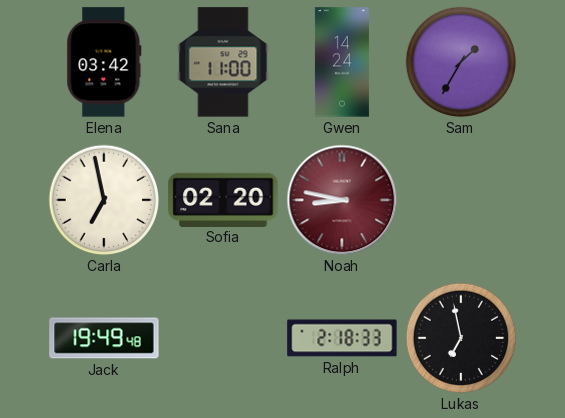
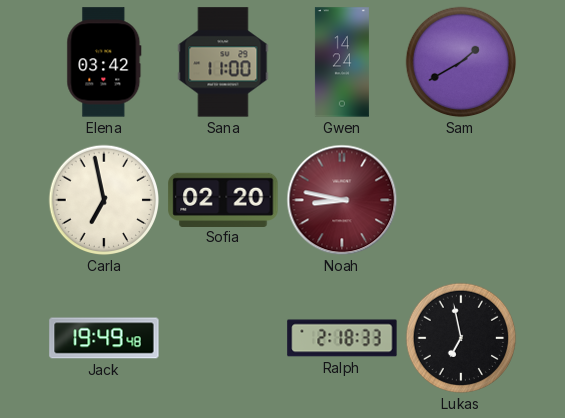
Sam: 1:35 -> 1:40
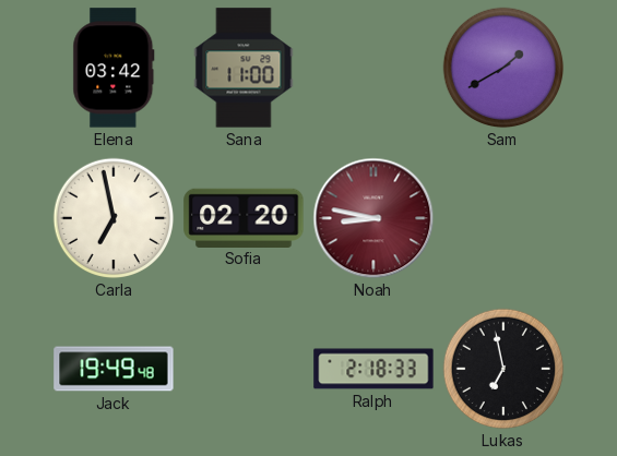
Gwen: 14:24 -> none
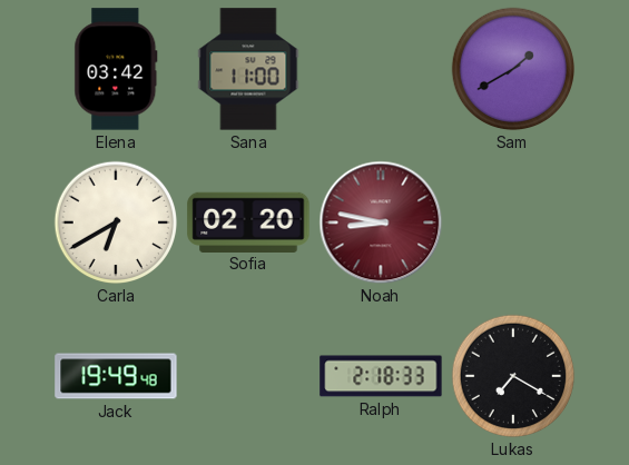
Carla: 6:58 -> 6:40
Lukas: 6:58 -> 7:20
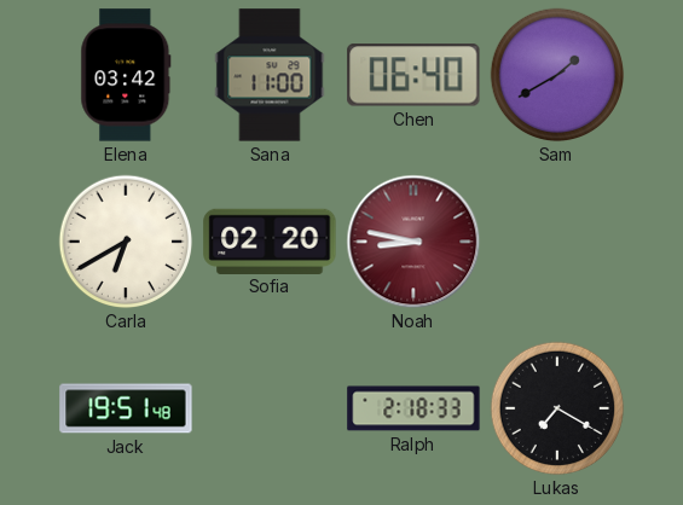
Chen: none -> 06:40
Jack: 19:49 -> 19:51
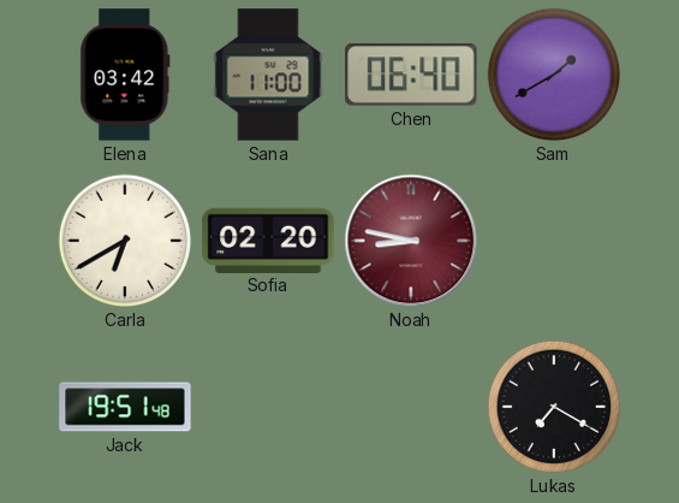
Ralph: 2:18 -> none
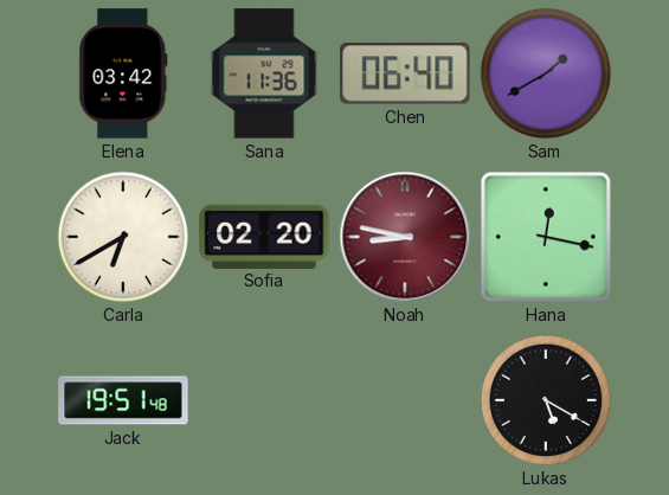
Sana: 11:00 -> 11:36
Hana: none -> 12:17
Lukas: 7:20 -> 5:20
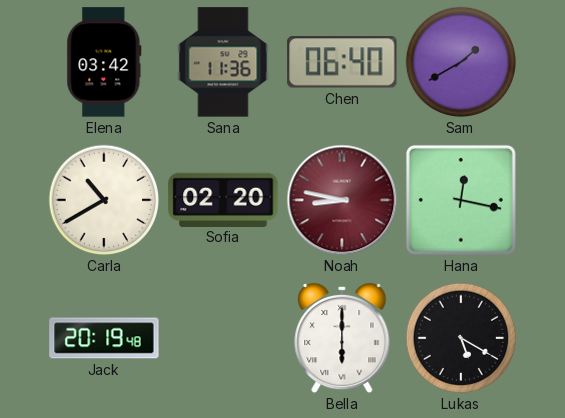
Carla: 6:40 -> 10:40
Jack: 19:51 -> 20:19
Bella: none -> 6:00
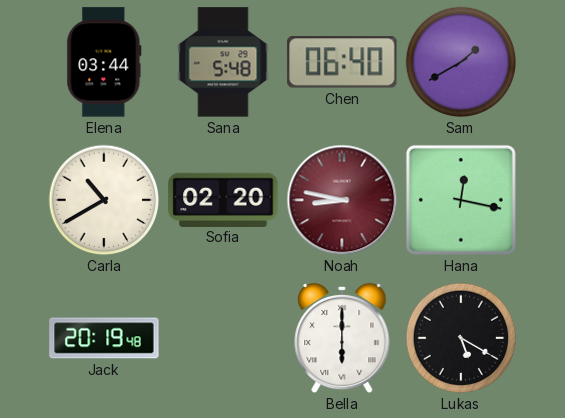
Elena: 03:42 -> 03:44
Sana: 11:36 -> 5:48
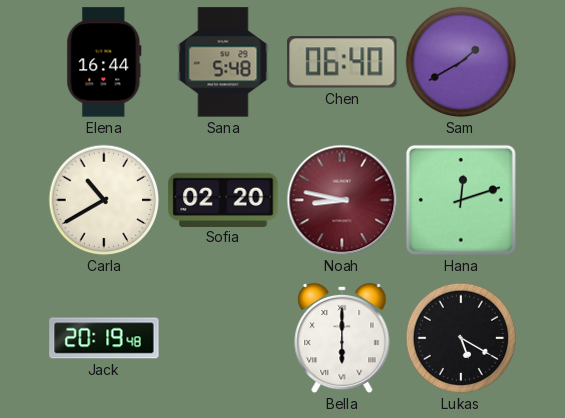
Elena: 03:44 -> 16:44
Hana: 12:17 -> 12:12
